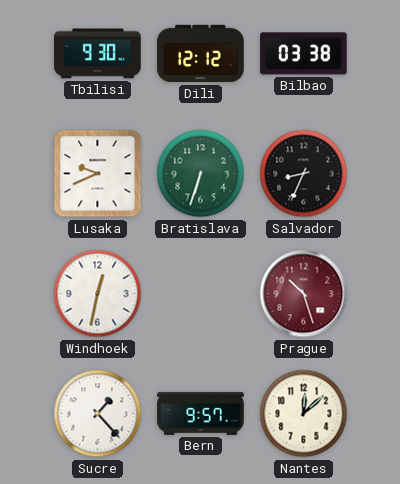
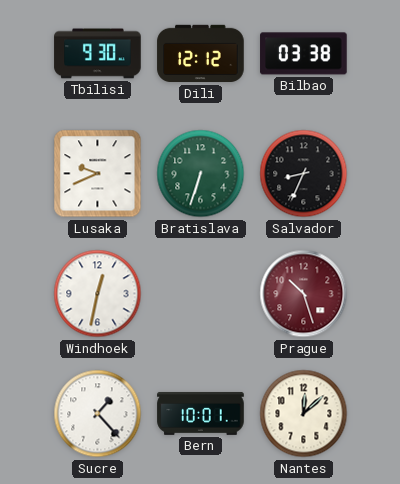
Bern: 9:57 -> 10:01
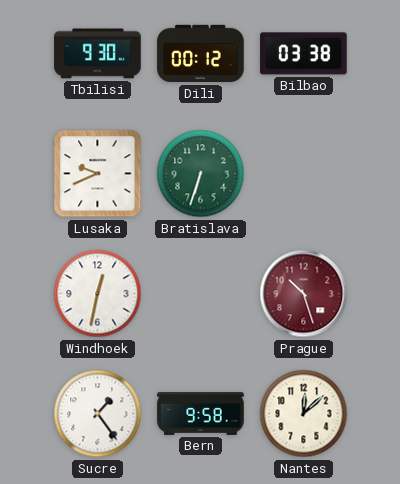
Dili: 12:12 -> 00:12
Salvador: 8:34 -> none
Sucre: 1:23 -> 1:24
Bern: 10:01 -> 9:58
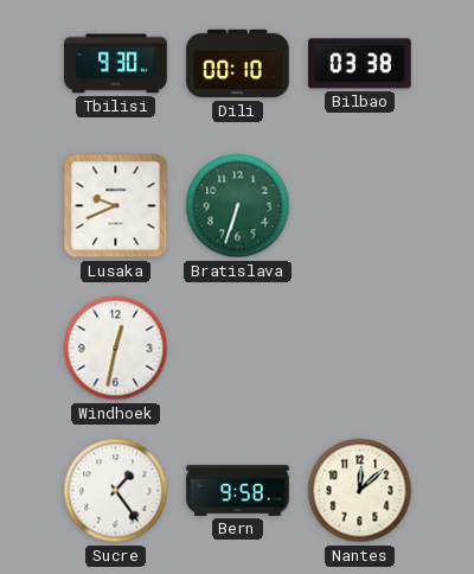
Dili: 00:12 -> 00:10
Prague: 10:27 -> none
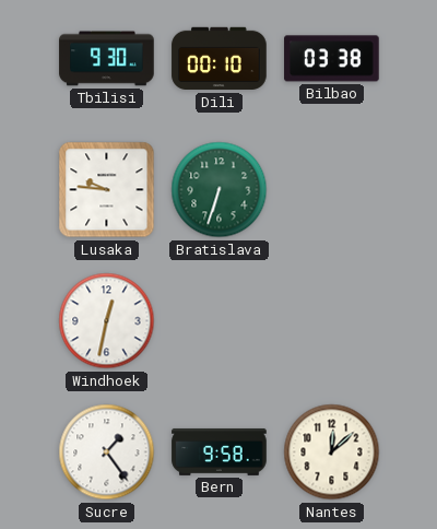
Lusaka: 9:41 -> 9:46
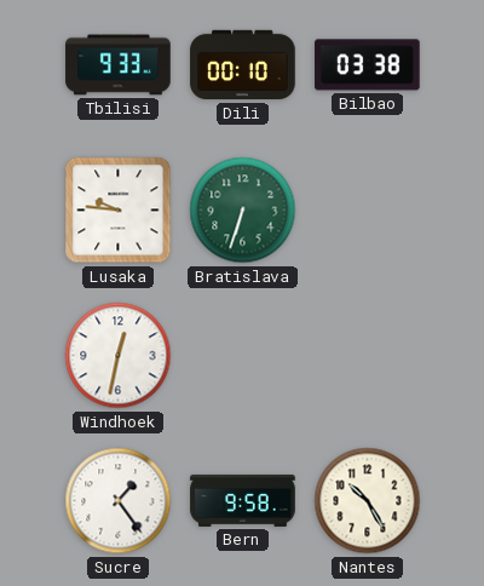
Tbilisi: 9:30 -> 9:33
Nantes: 12:08 -> 10:25
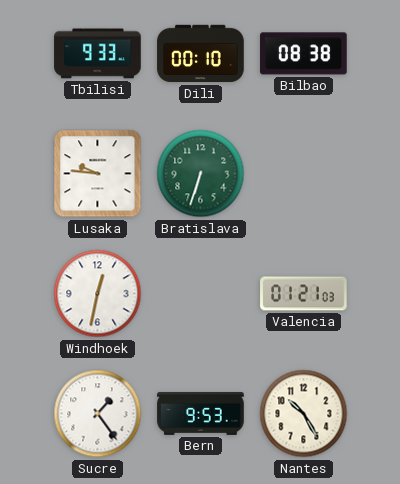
Bilbao: 03:38 -> 08:38
Valencia: none -> 01:21
Bern: 9:58 -> 9:53
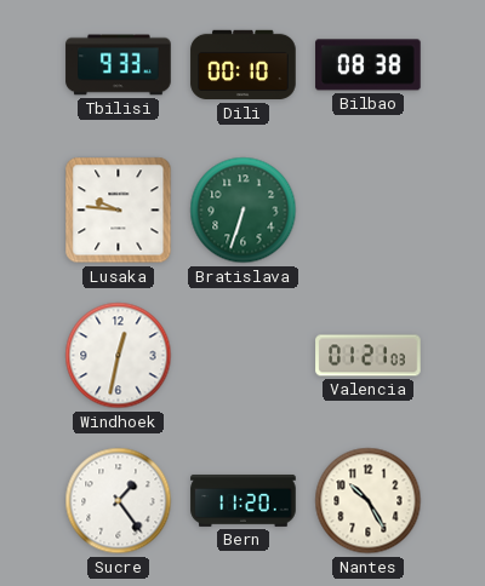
Bern: 9:53 -> 11:20
